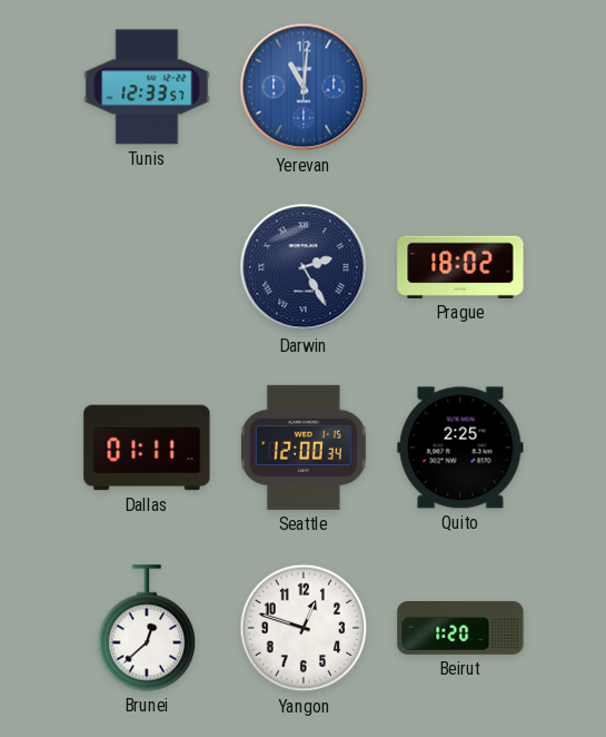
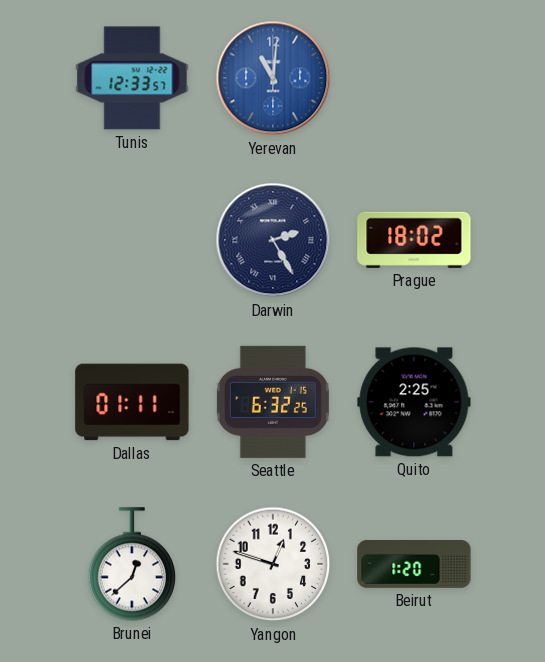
Seattle: 12:00 -> 6:32
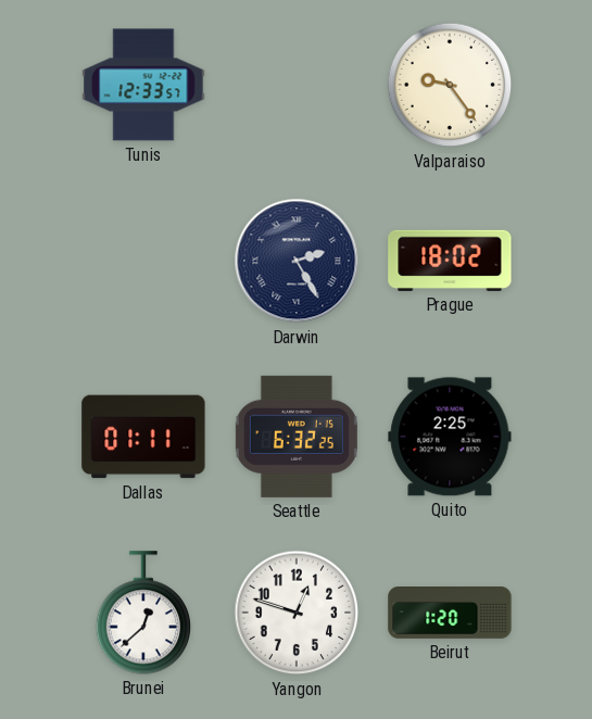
Yerevan: 11:01 -> none
Valparaiso: none -> 9:24
